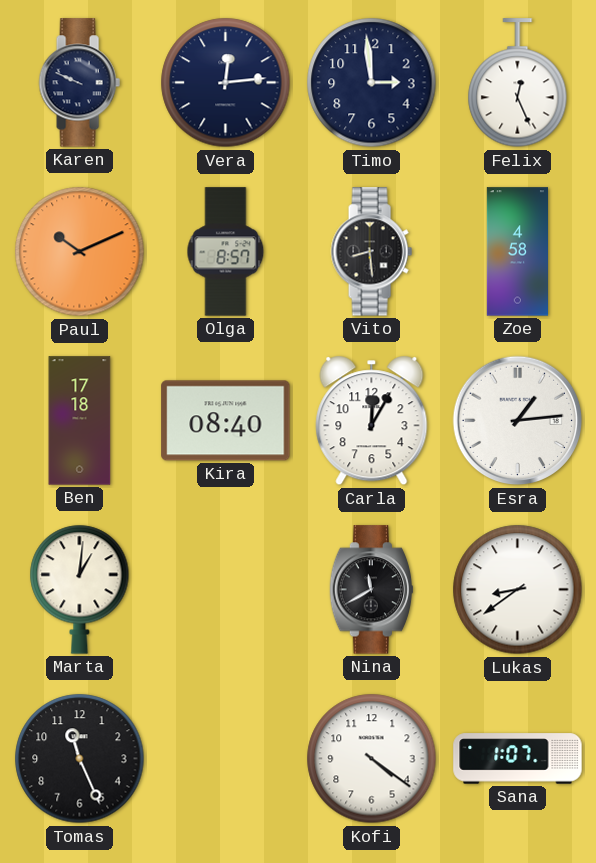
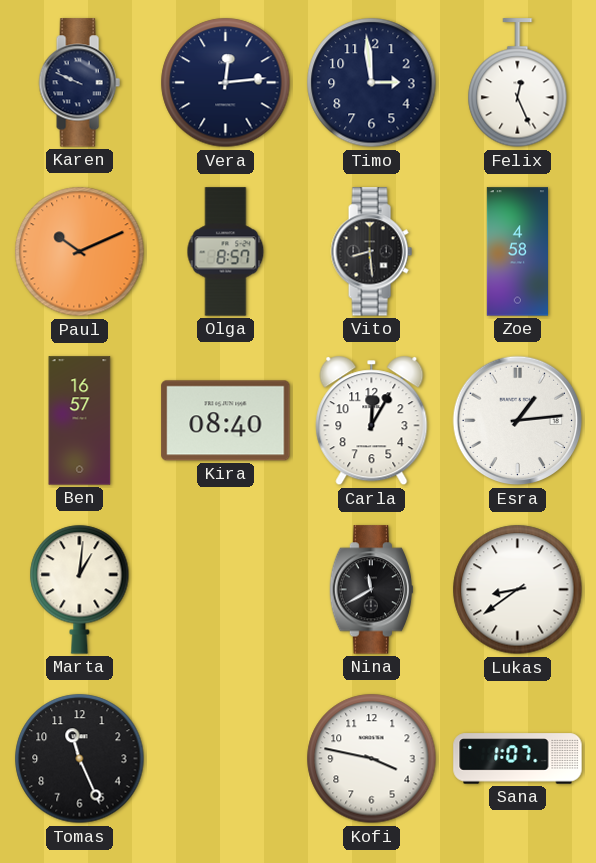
Ben: 17:18 -> 16:57
Kofi: 4:21 -> 3:47
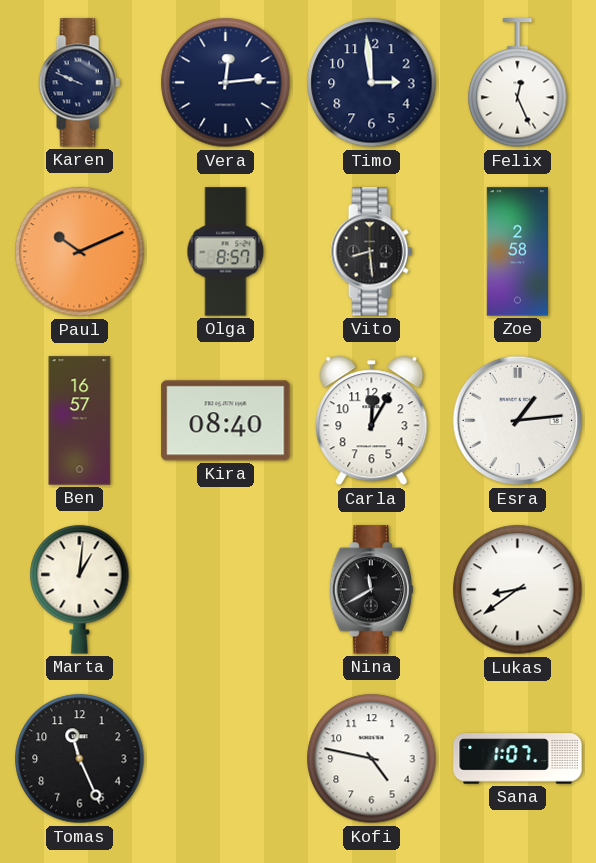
Zoe: 4:58 -> 2:58
Kofi: 3:47 -> 4:47
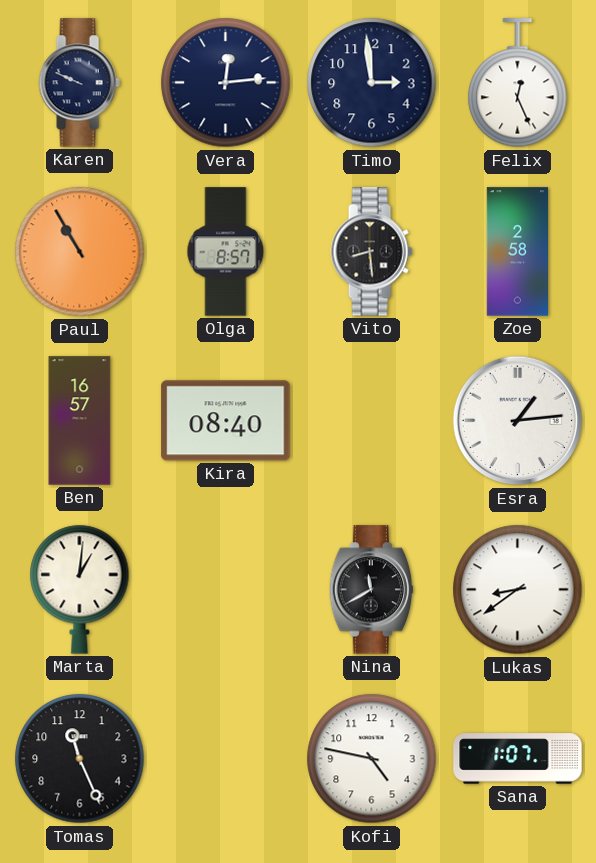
Paul: 10:11 -> 10:55
Carla: 12:05 -> none
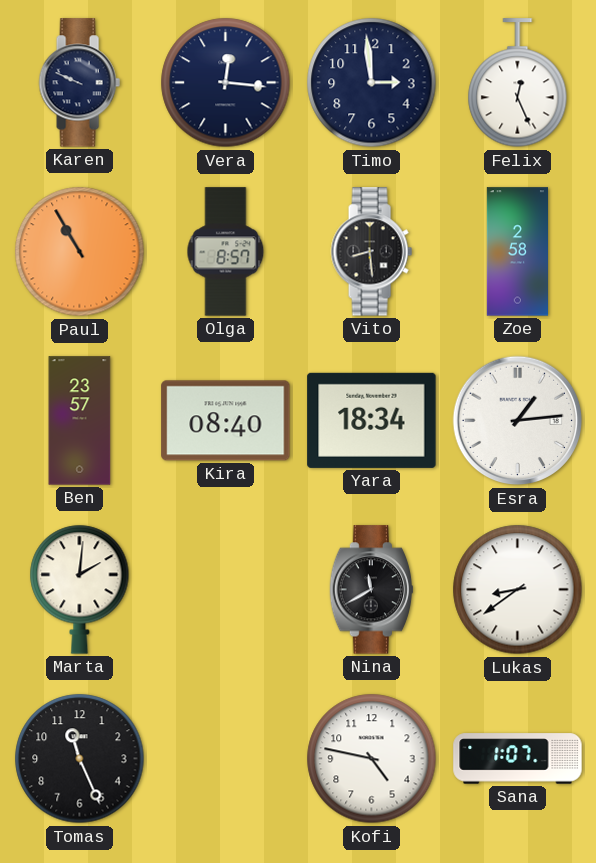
Vera: 12:14 -> 12:16
Ben: 16:57 -> 23:57
Yara: none -> 18:34
Marta: 1:01 -> 2:01
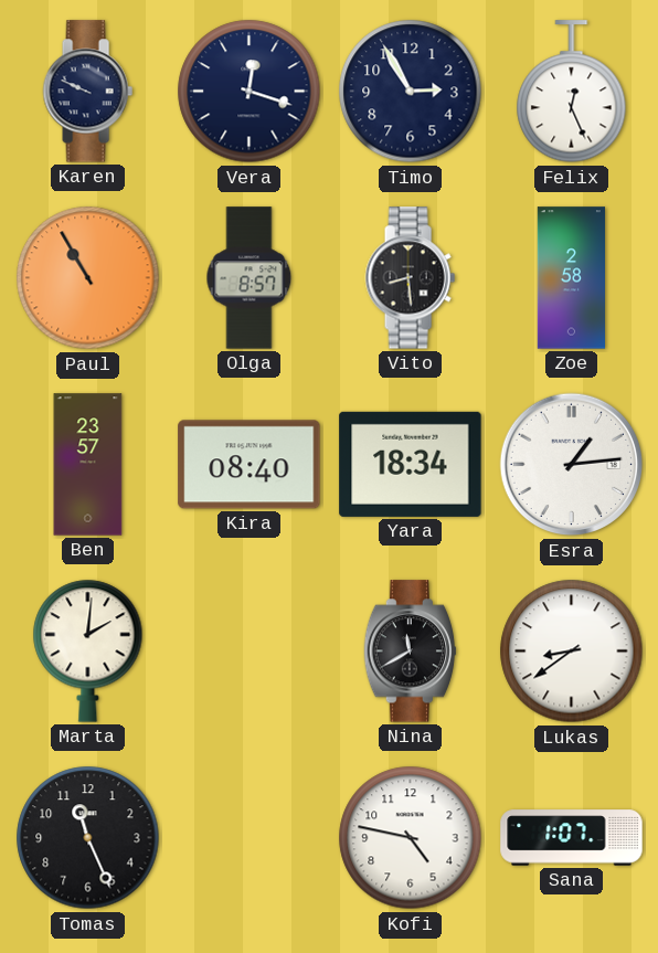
Vera: 12:16 -> 12:18
Timo: 2:59 -> 2:55
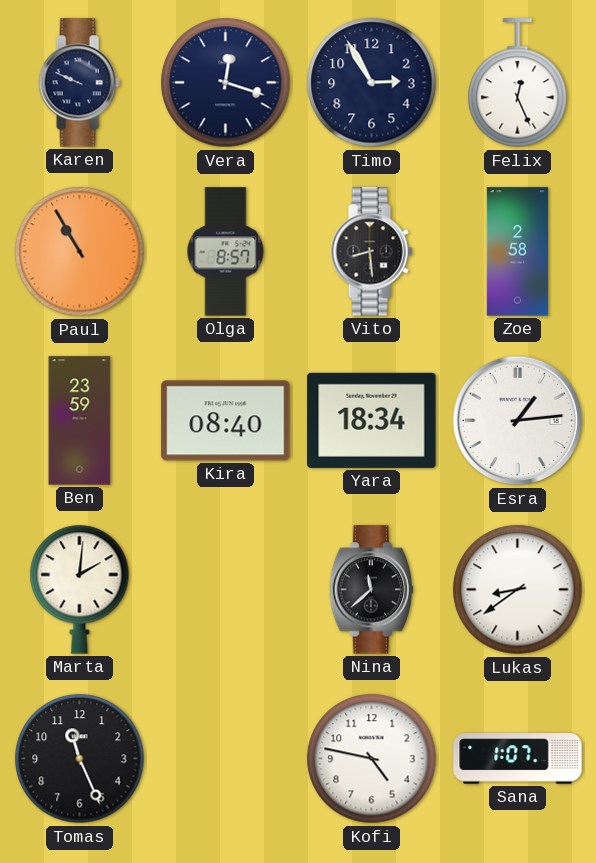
Ben: 23:57 -> 23:59
Nina: 11:40 -> 11:38
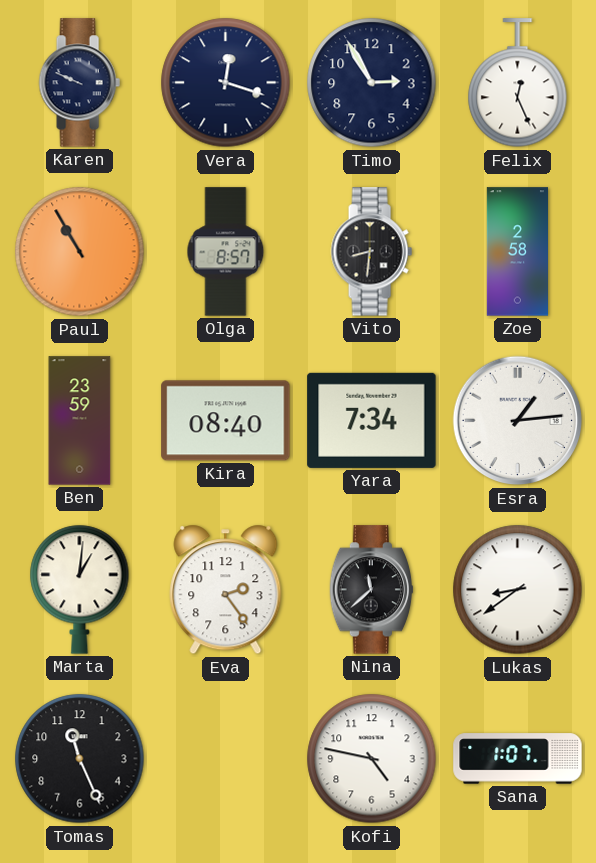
Vito: 8:29 -> 8:31
Yara: 18:34 -> 7:34
Marta: 2:01 -> 1:01
Eva: none -> 2:24
